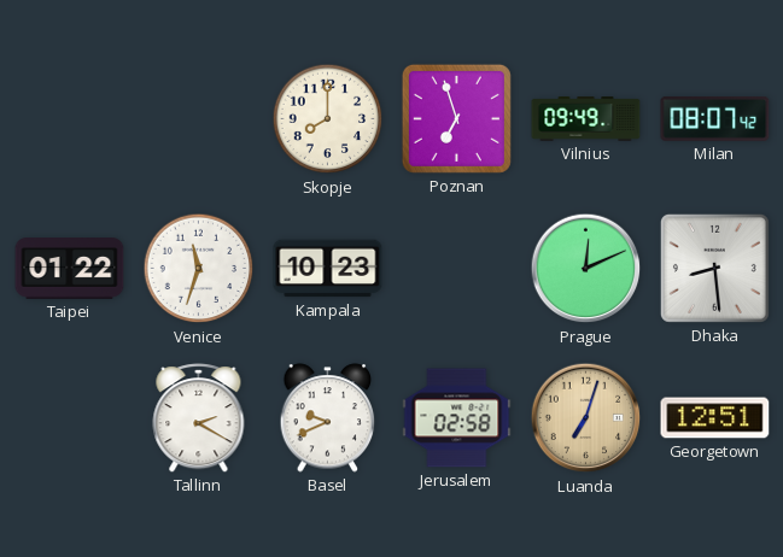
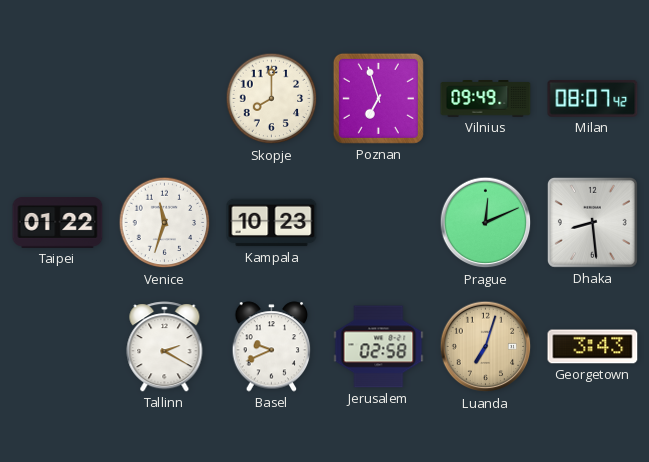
Georgetown: 12:51 -> 3:43
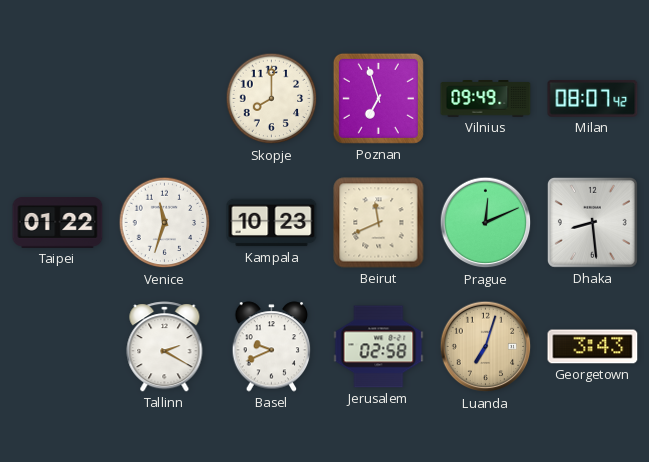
Beirut: none -> 11:41
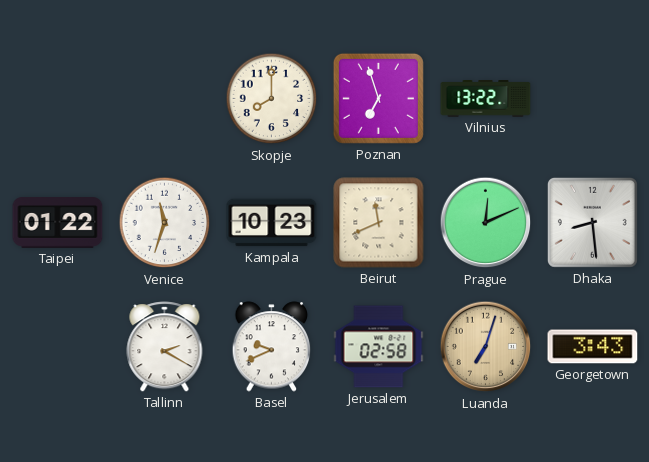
Vilnius: 09:49 -> 13:22
Milan: 08:07 -> none
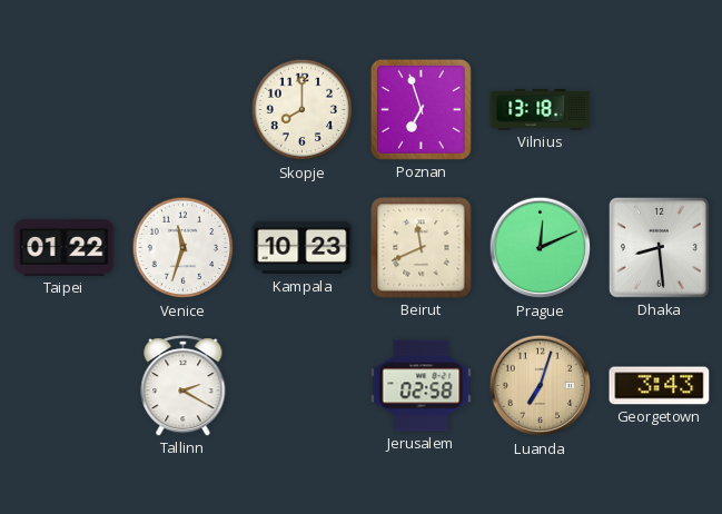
Vilnius: 13:22 -> 13:18
Basel: 9:41 -> none
